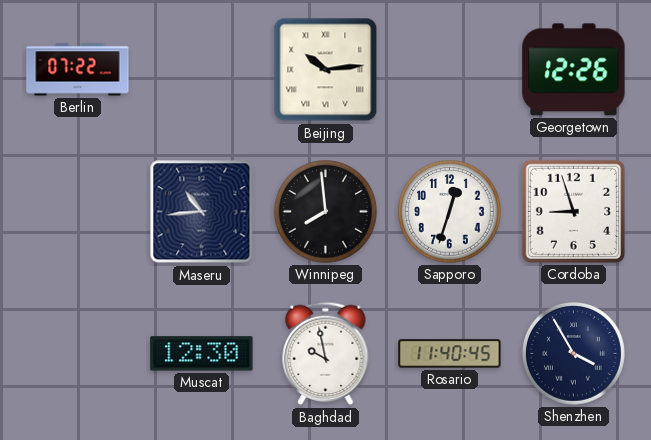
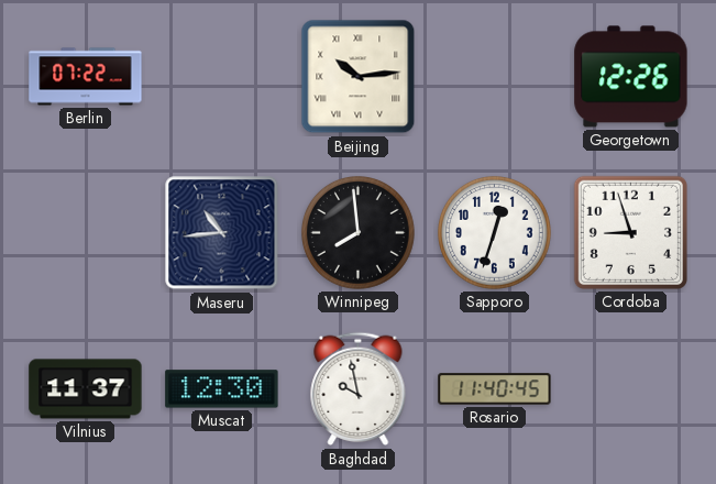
Vilnius: none -> 11:37
Shenzhen: 3:55 -> none
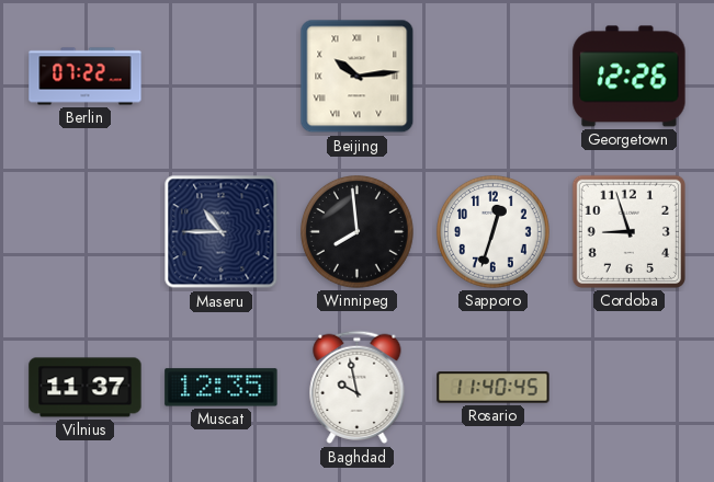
Maseru: 10:44 -> 10:45
Muscat: 12:30 -> 12:35
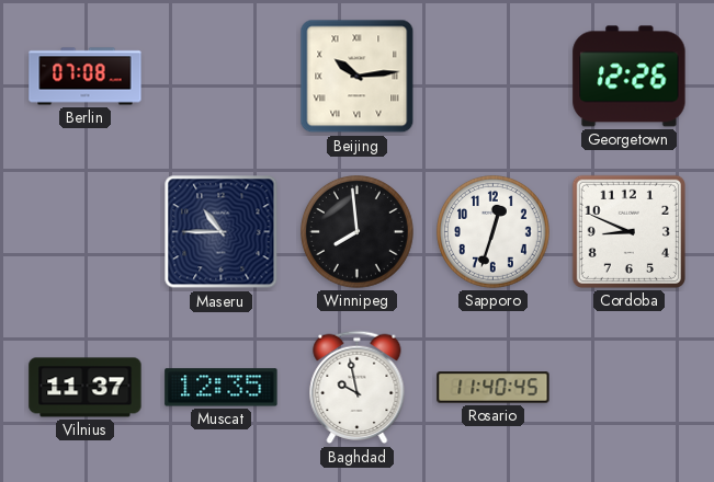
Berlin: 07:22 -> 07:08
Cordoba: 8:57 -> 8:49
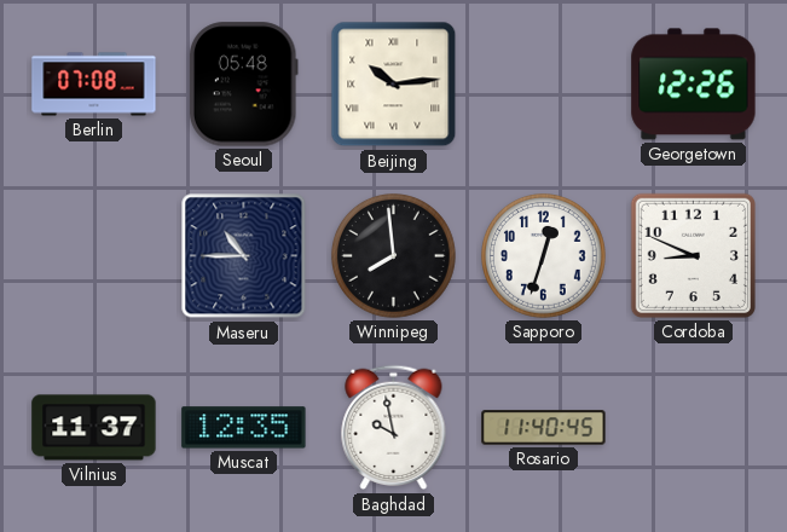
Seoul: none -> 05:48
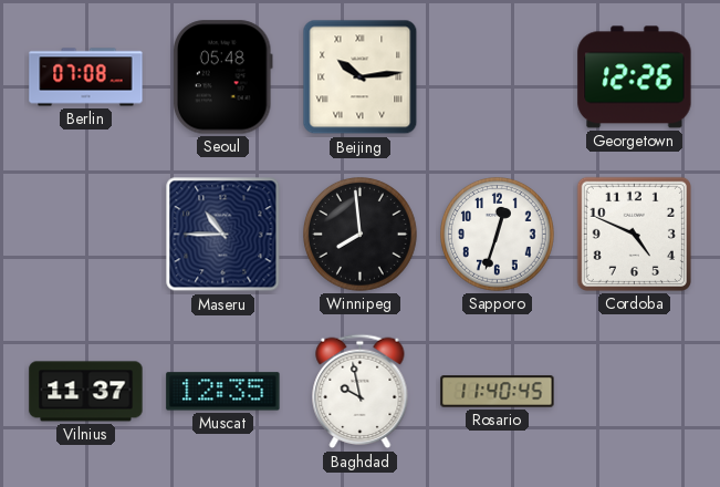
Cordoba: 8:49 -> 4:49
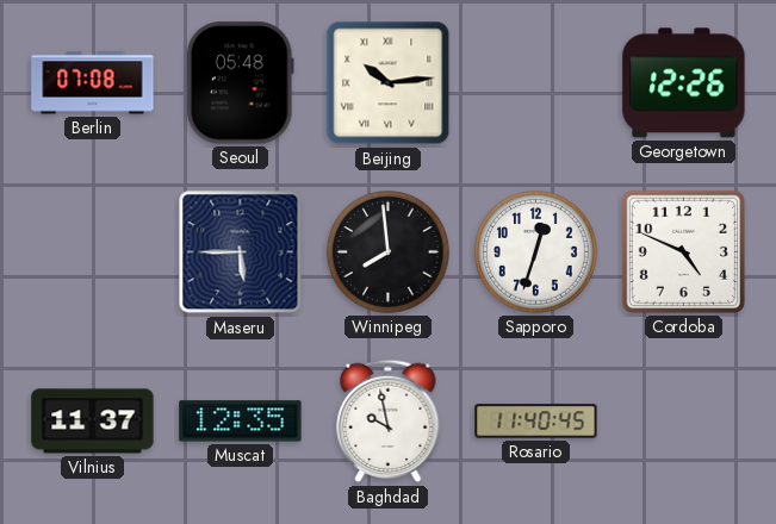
Maseru: 10:45 -> 5:45
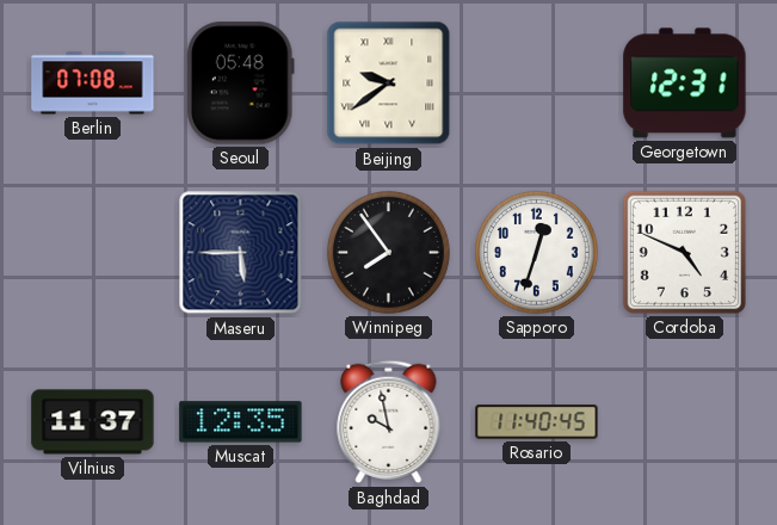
Beijing: 10:14 -> 9:39
Georgetown: 12:26 -> 12:31
Winnipeg: 7:59 -> 7:54
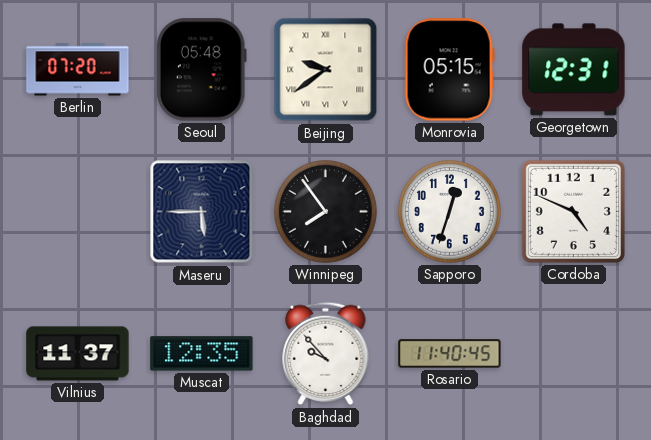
Berlin: 07:08 -> 07:20
Monrovia: none -> 05:15
Baghdad: 9:58 -> 9:53
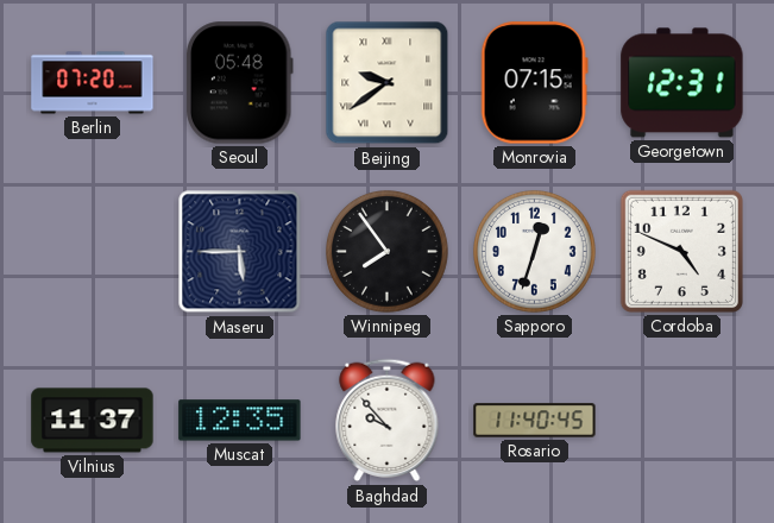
Monrovia: 05:15 -> 07:15
